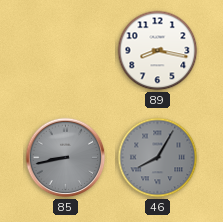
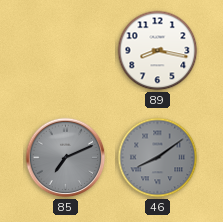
85: 8:43 -> 7:11
46: 8:05 -> 8:09
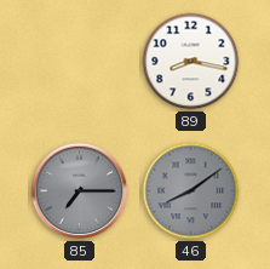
85: 7:11 -> 7:15
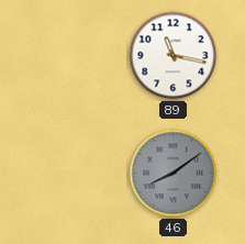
89: 8:17 -> 11:17
85: 7:15 -> none
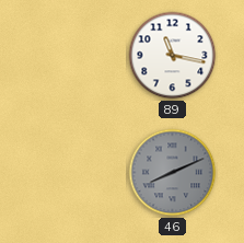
46: 8:09 -> 8:11
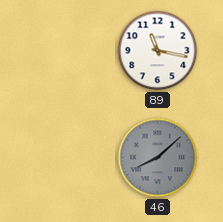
46: 8:11 -> 8:08
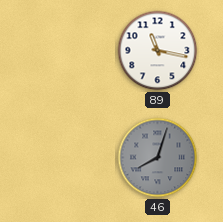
46: 8:08 -> 8:03
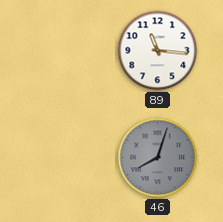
89: 11:17 -> 11:16
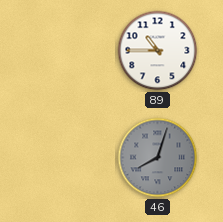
89: 11:16 -> 10:45
